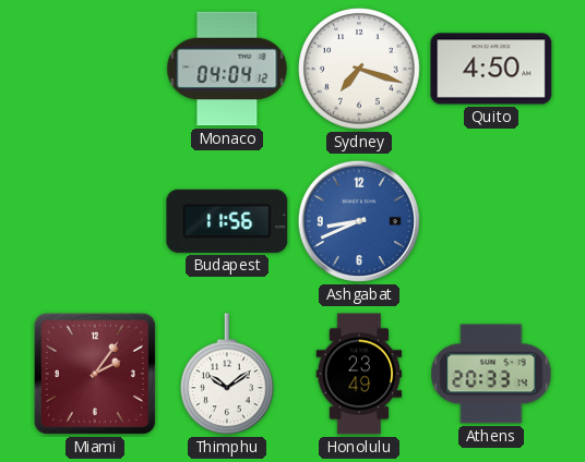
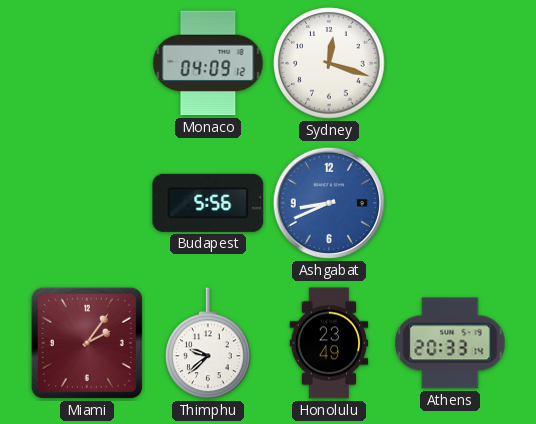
Monaco: 04:04 -> 04:09
Sydney: 7:18 -> 12:18
Quito: 4:50 -> none
Budapest: 11:56 -> 5:56
Thimphu: 10:09 -> 9:38
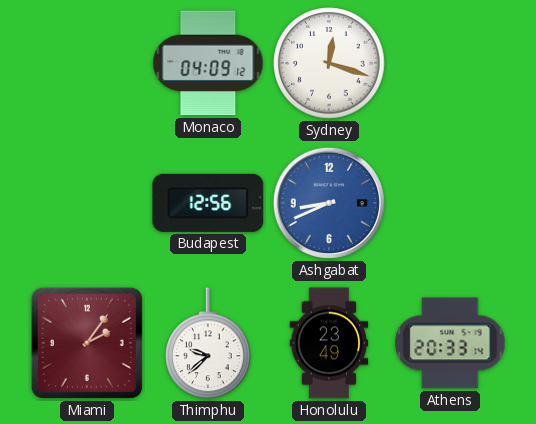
Budapest: 5:56 -> 12:56
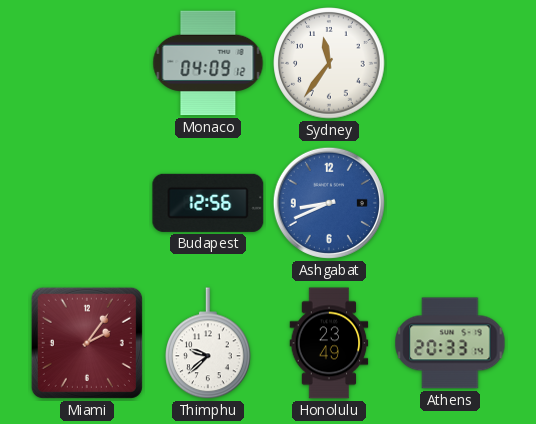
Sydney: 12:18 -> 11:36
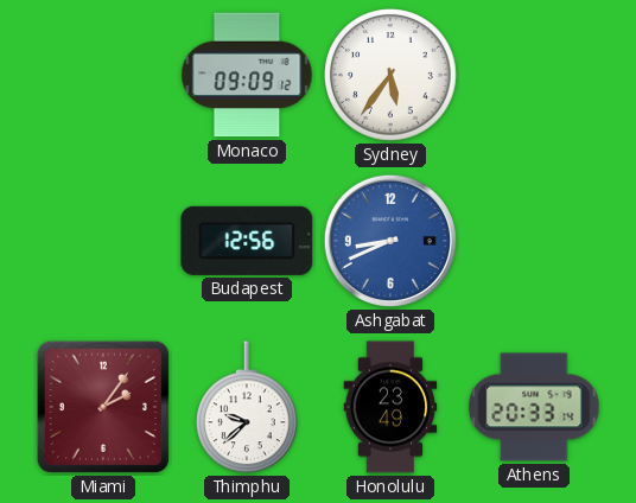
Monaco: 04:09 -> 09:09
Sydney: 11:36 -> 5:36
